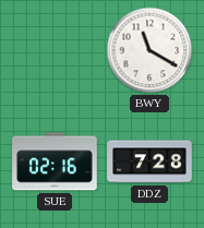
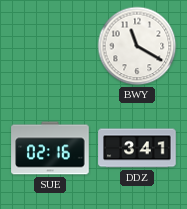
DDZ: 7:28 -> 3:41
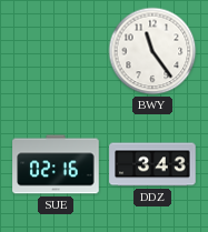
BWY: 11:20 -> 11:24
DDZ: 3:41 -> 3:43
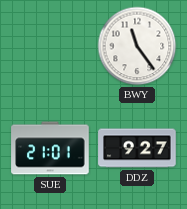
SUE: 02:16 -> 21:01
DDZ: 3:43 -> 9:27
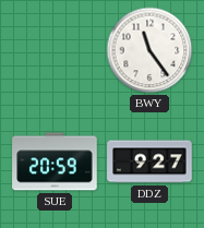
SUE: 21:01 -> 20:59
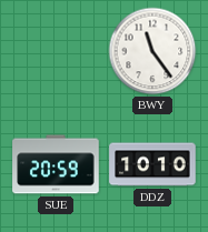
DDZ: 9:27 -> 10:10
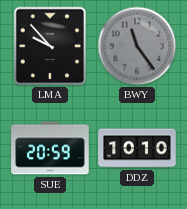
LMA: none -> 9:53
BWY dial: white -> grey
